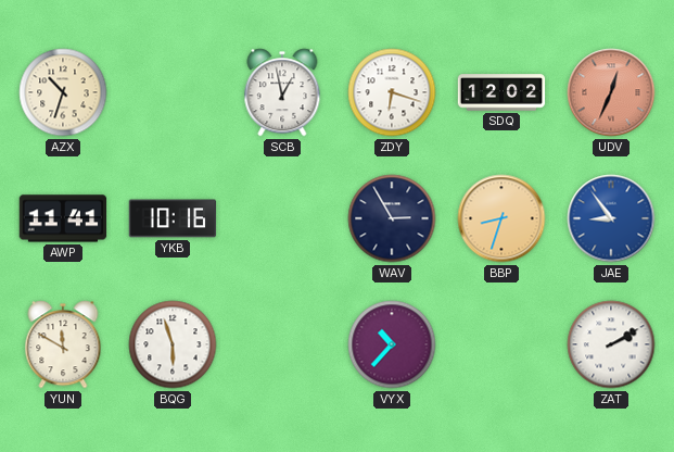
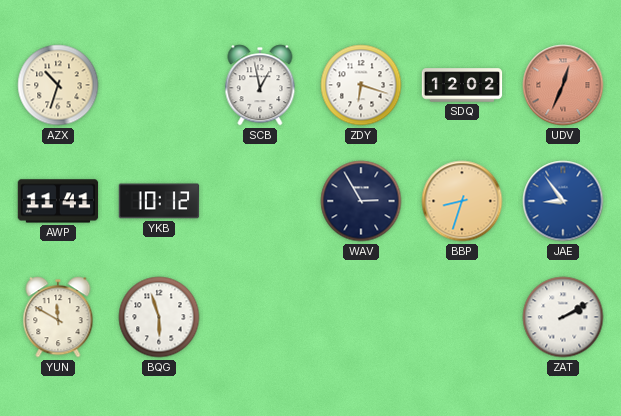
YKB: 10:16 -> 10:12
VYX: 10:37 -> none
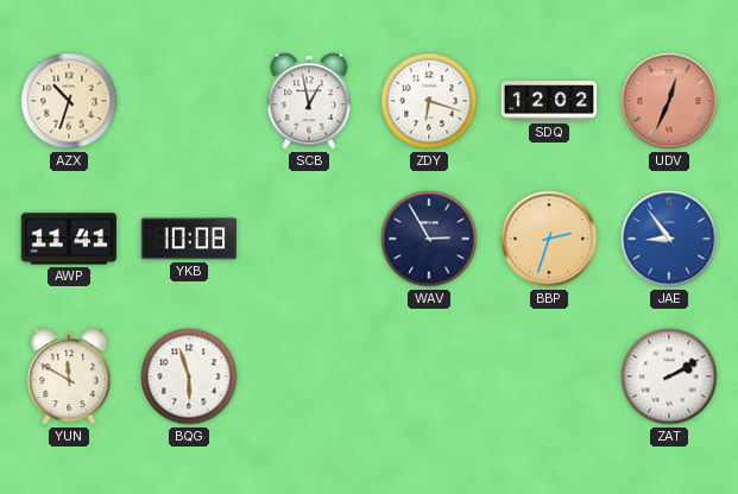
YKB: 10:12 -> 10:08
BBP: 8:33 -> 2:33
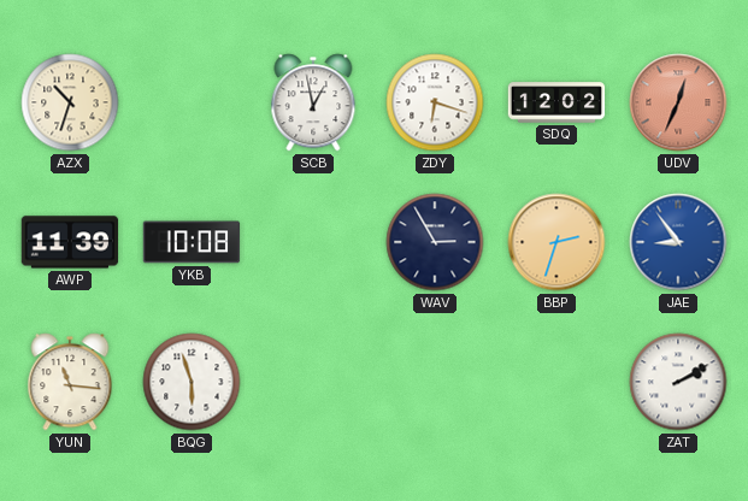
AWP: 11:41 -> 11:39
YUN: 11:50 -> 11:16
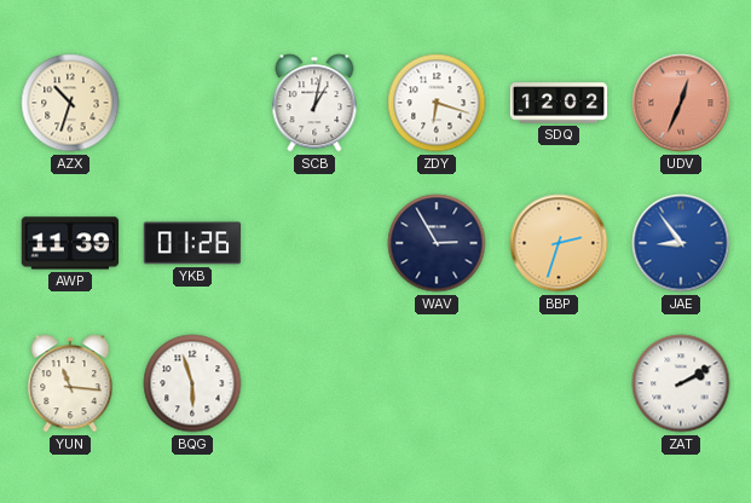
SCB: 12:58 -> 1:02
YKB: 10:08 -> 01:26
